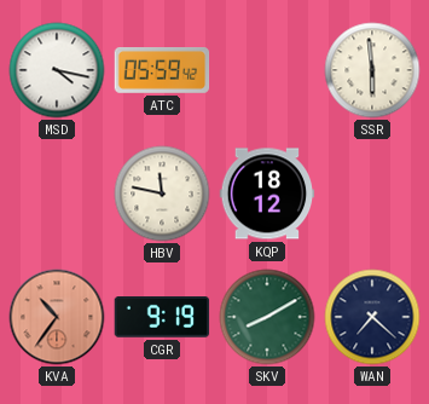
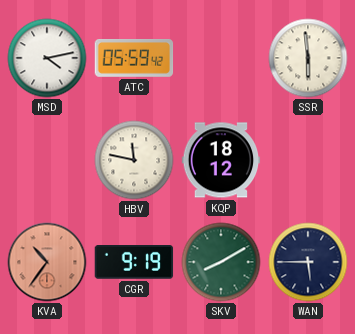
MSD: 4:17 -> 4:13
WAN: 7:22 -> 5:45
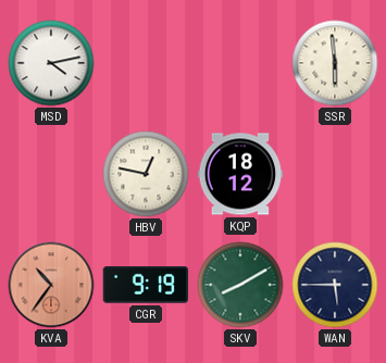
ATC: 05:59 -> none
HBV: 11:47 -> 12:47
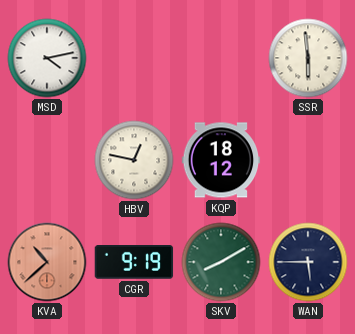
KVA: 10:36 -> 10:38
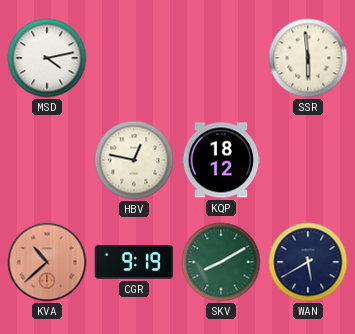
WAN: 5:45 -> 5:40
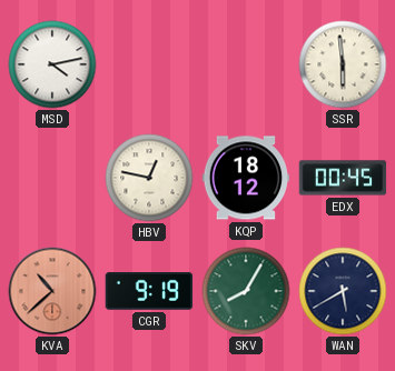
EDX: none -> 00:45
SKV: 8:10 -> 8:05
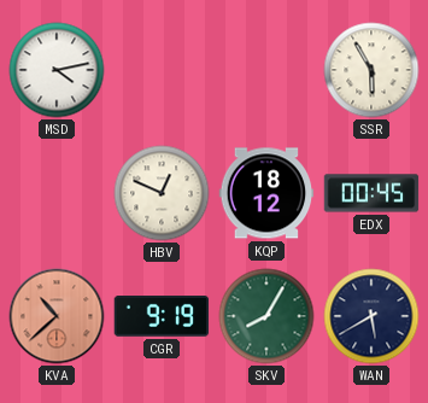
SSR: 5:59 -> 5:55
HBV: 12:47 -> 12:49
